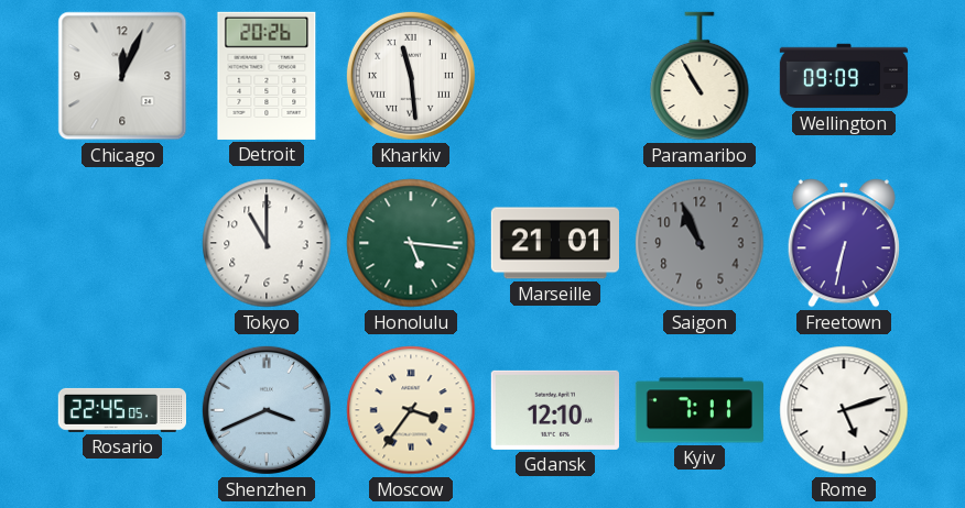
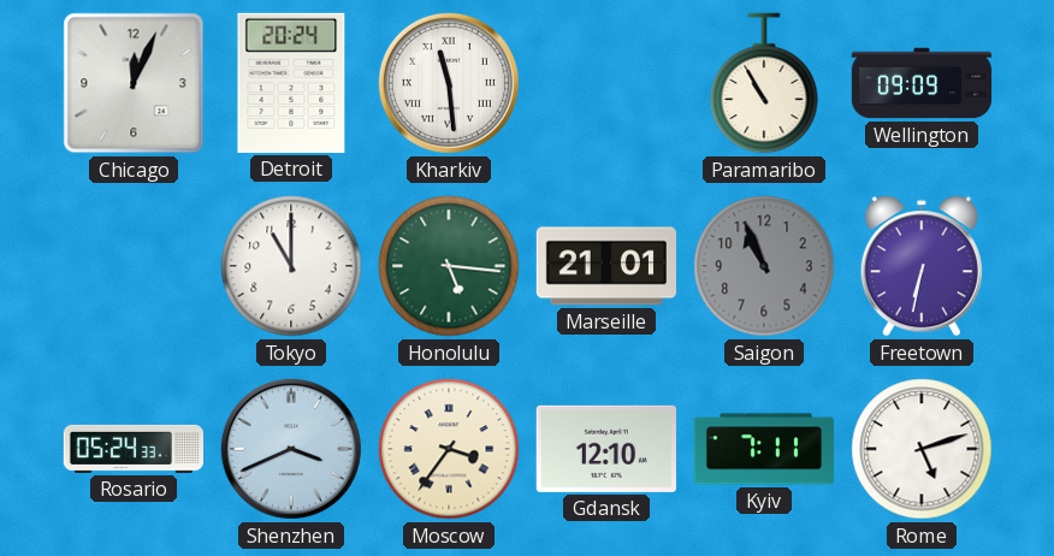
Detroit: 20:26 -> 20:24
Rosario: 22:45 -> 05:24
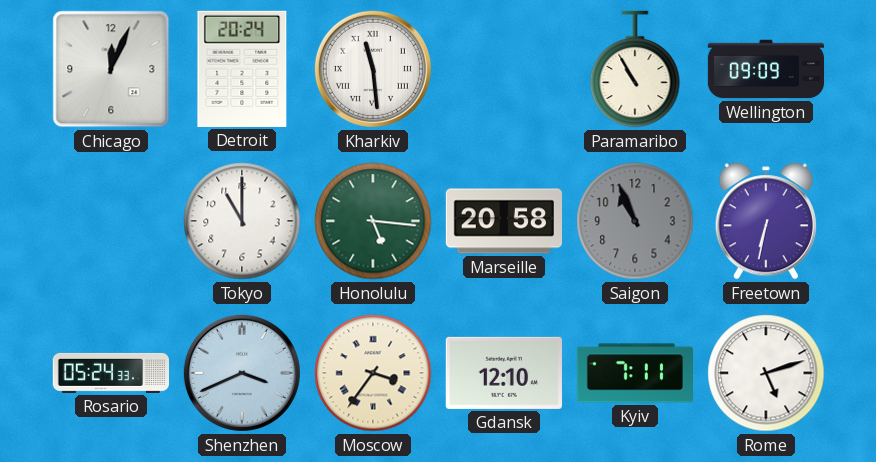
Marseille: 21:01 -> 20:58
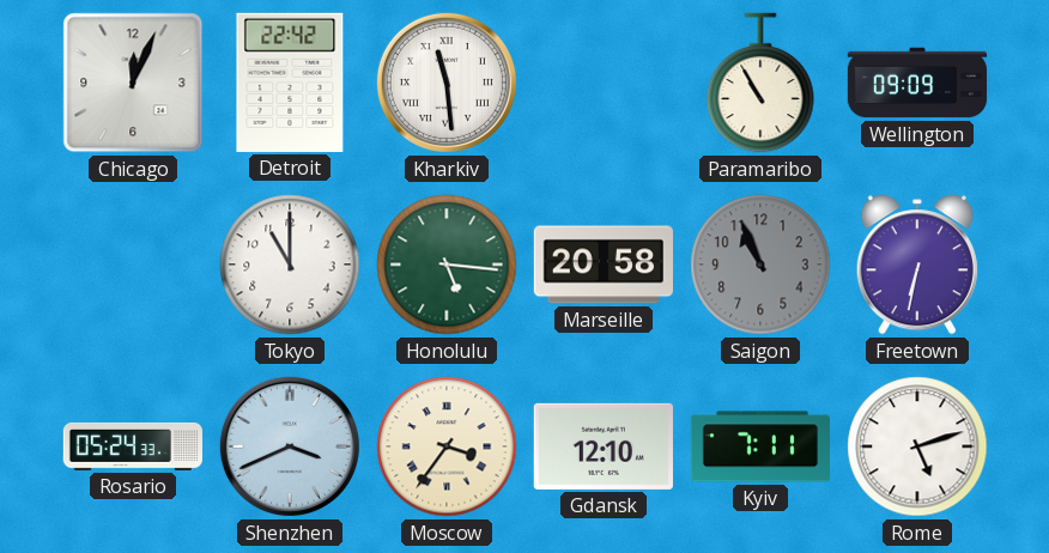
Detroit: 20:24 -> 22:42
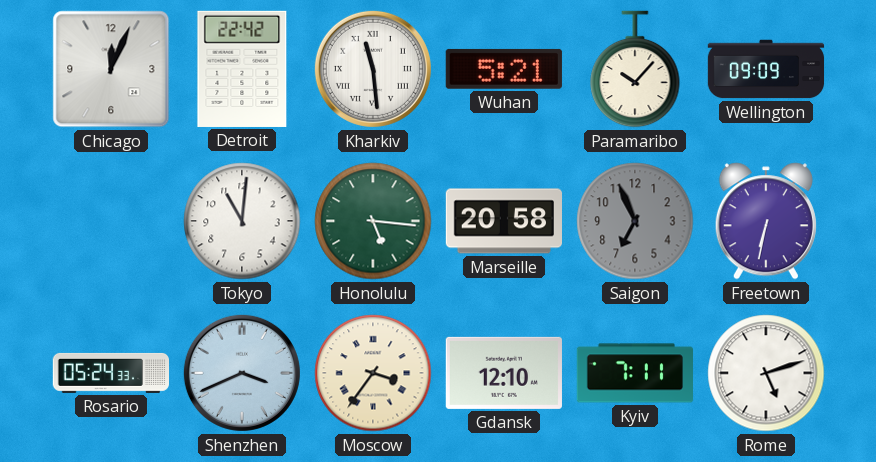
Wuhan: none -> 5:21
Paramaribo: 10:55 -> 10:07
Tokyo: 11:00 -> 11:01
Saigon: 10:56 -> 6:56
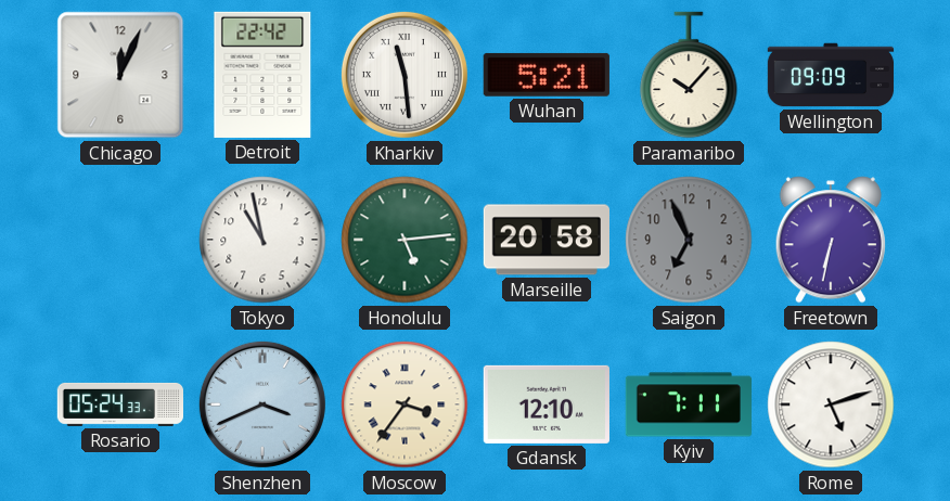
Tokyo: 11:01 -> 10:58
Honolulu: 5:16 -> 5:14
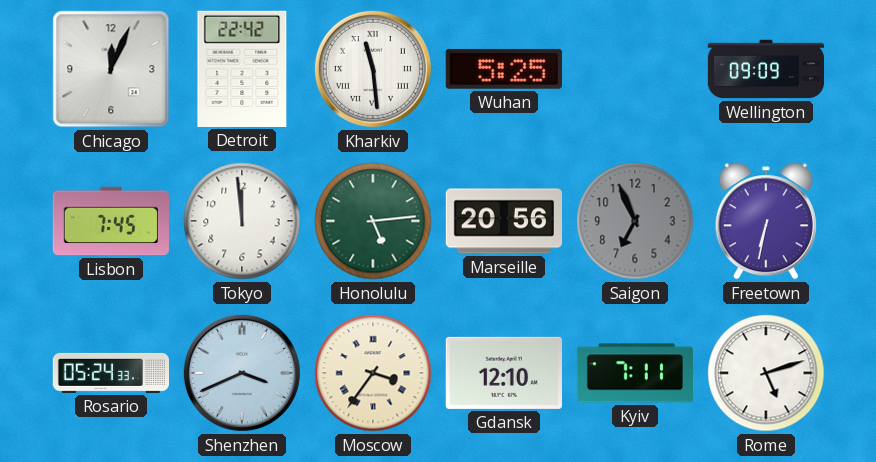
Wuhan: 5:21 -> 5:25
Paramaribo: 10:07 -> none
Lisbon: none -> 7:45
Tokyo: 10:58 -> 11:59
Marseille: 20:58 -> 20:56
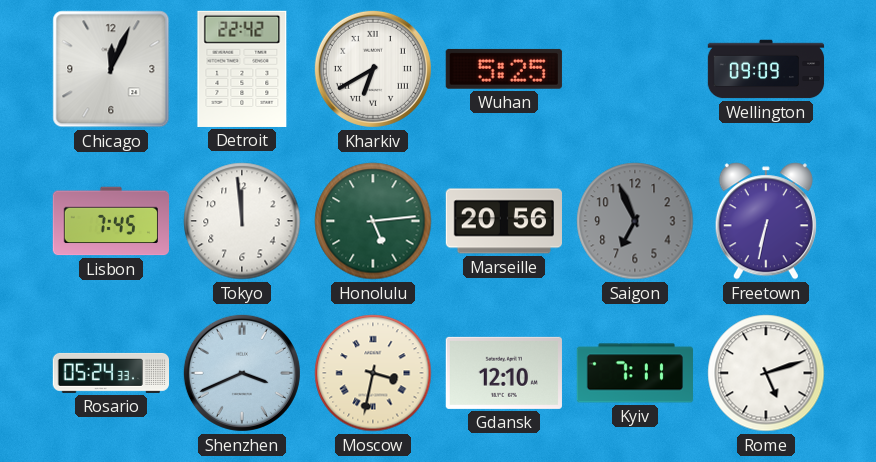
Kharkiv: 11:29 -> 6:40
Moscow: 3:36 -> 3:32
